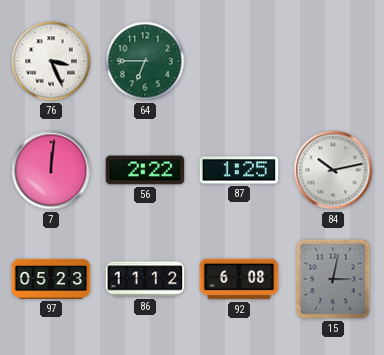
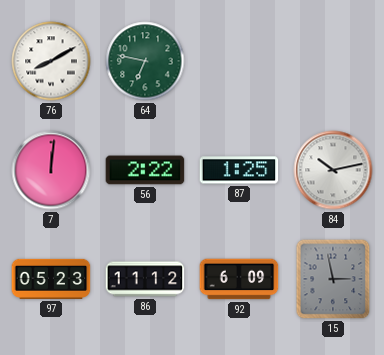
76: 3:26 -> 8:10
64: 6:45 -> 6:47
92: 6:08 -> 6:09
15: 3:02 -> 2:58
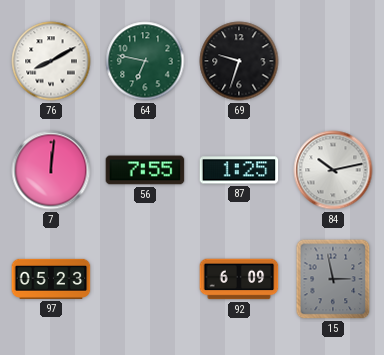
69: none -> 9:33
56: 2:22 -> 7:55
86: 11:12 -> none
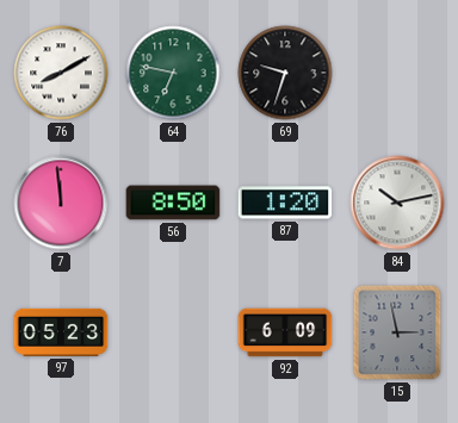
7: 12:01 -> 11:59
56: 7:55 -> 8:50
87: 1:25 -> 1:20
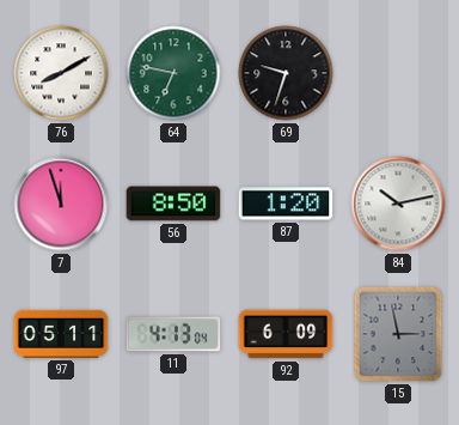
7: 11:59 -> 11:57
97: 05:23 -> 05:11
11: none -> 4:13
